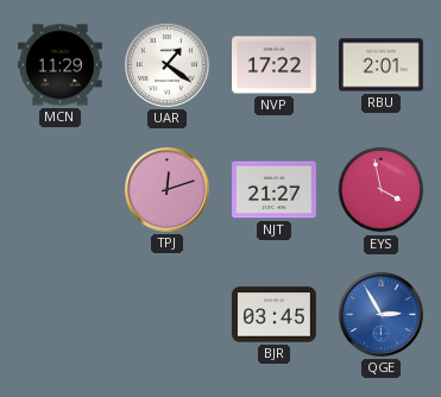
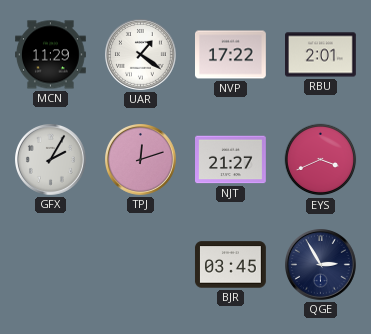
GFX: none -> 2:05
EYS: 3:58 -> 3:41
QGE dial: blue -> navy
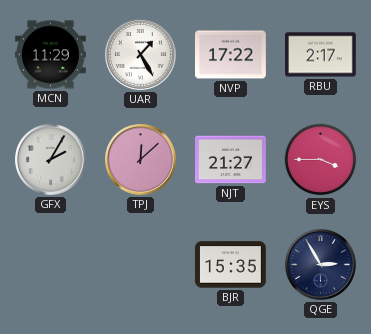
UAR: 1:21 -> 1:25
RBU: 2:01 -> 2:17
TPJ: 12:12 -> 12:08
EYS: 3:41 -> 3:45
BJR: 03:45 -> 15:35
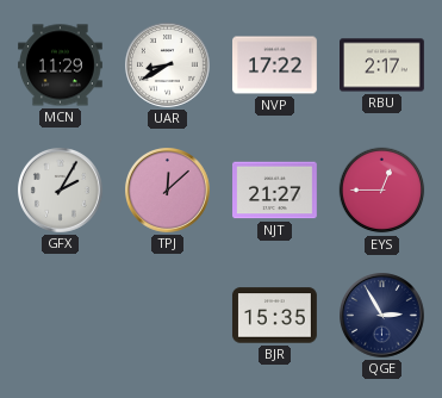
UAR: 1:25 -> 8:40
EYS: 3:45 -> 12:45
